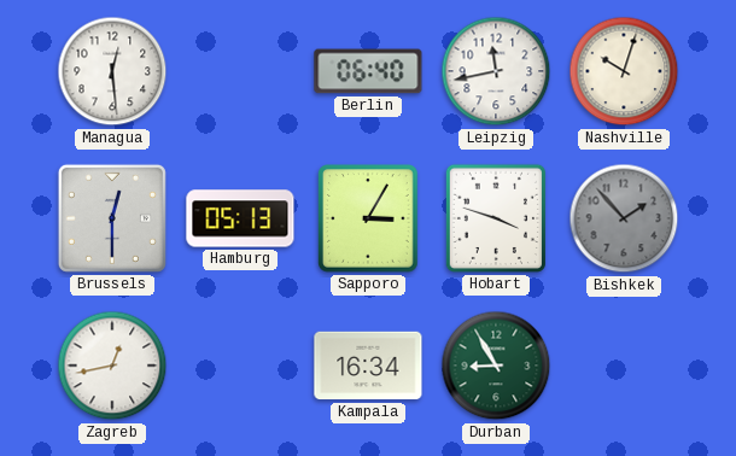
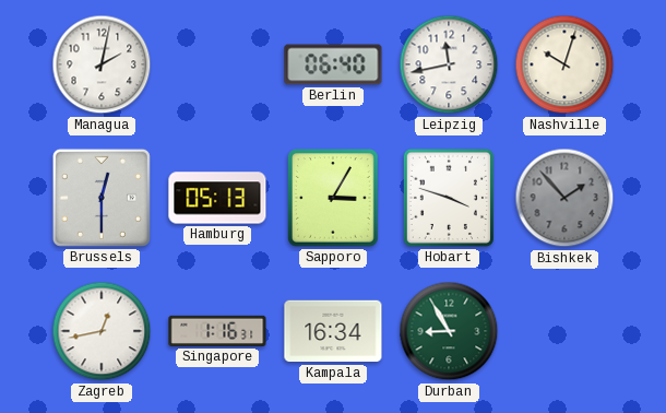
Managua: 12:29 -> 2:02
Singapore: none -> 1:16
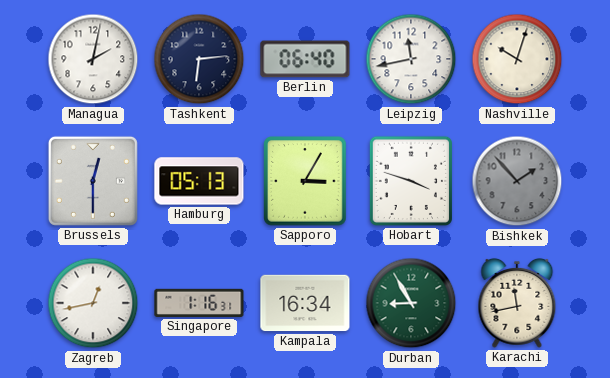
Tashkent: none -> 6:14
Karachi: none -> 11:43
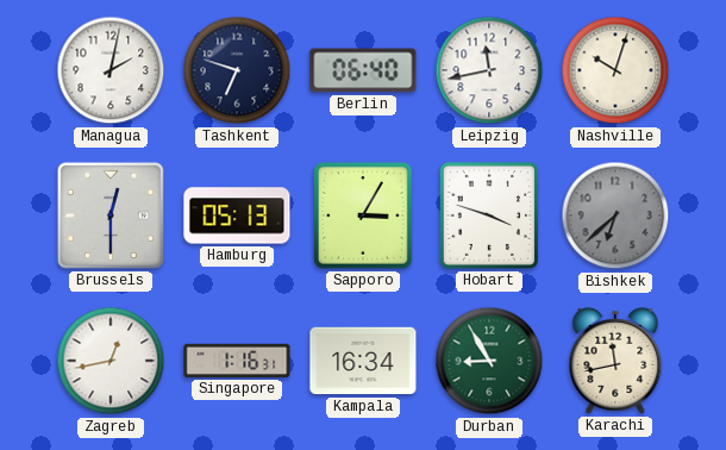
Tashkent: 6:14 -> 6:48
Bishkek: 1:53 -> 6:38
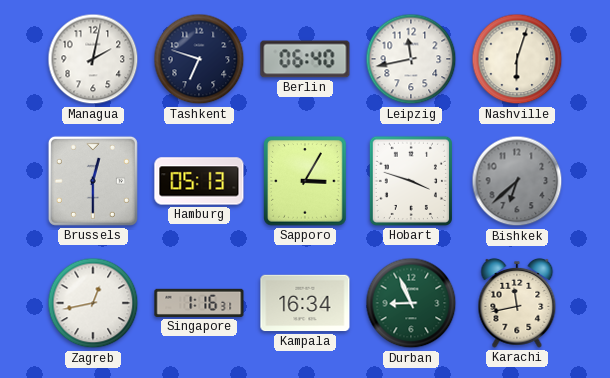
Nashville: 10:03 -> 6:03
Durban: 8:55 -> 8:56
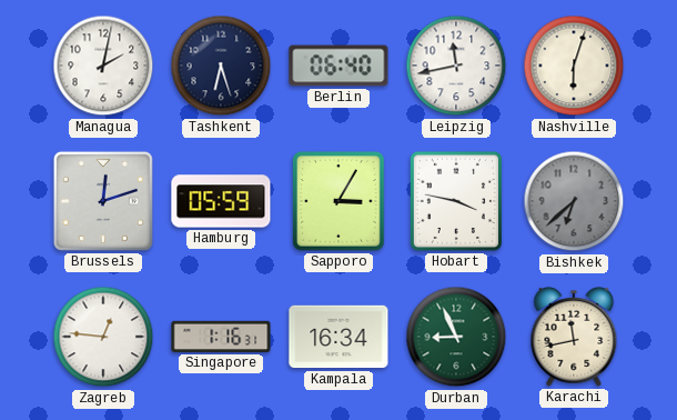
Tashkent: 6:48 -> 6:27
Brussels: 12:30 -> 12:12
Hamburg: 05:13 -> 05:59
Hobart: 3:48 -> 3:47
Zagreb: 12:43 -> 12:46
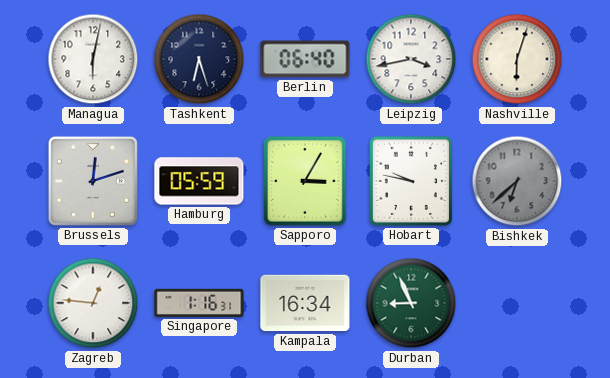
Managua: 2:02 -> 6:02
Leipzig: 11:43 -> 3:43
Hobart: 3:47 -> 9:47
Karachi: 11:43 -> none
